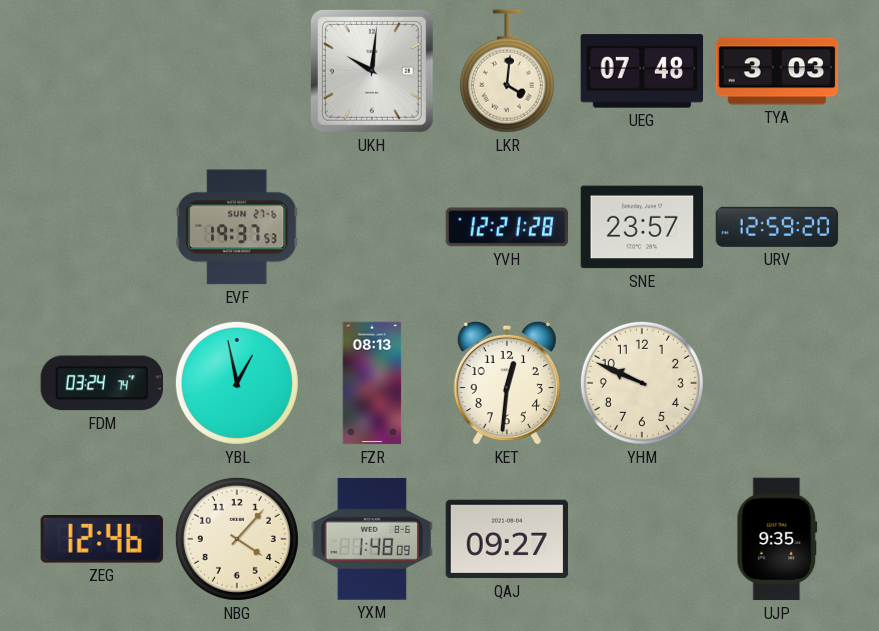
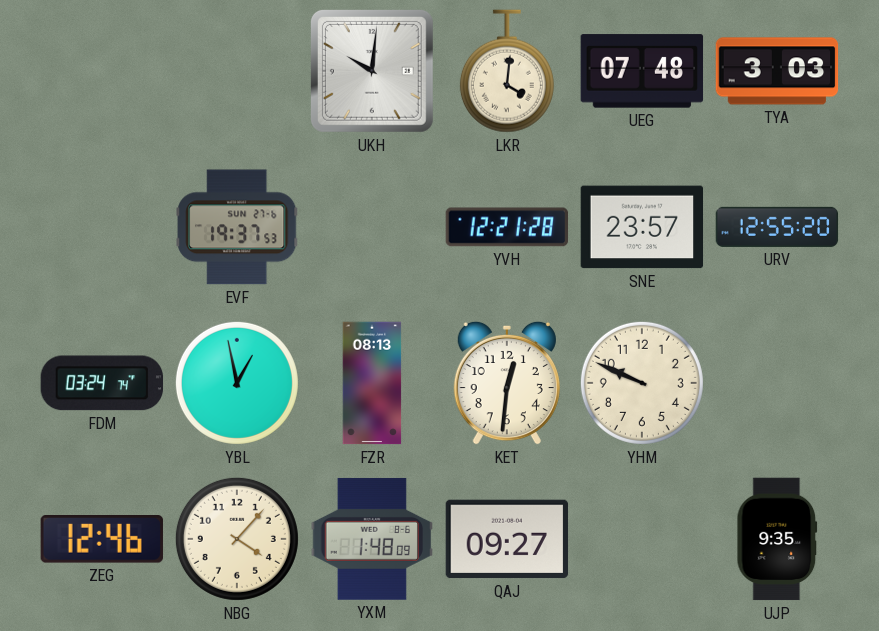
URV: 12:59 -> 12:55
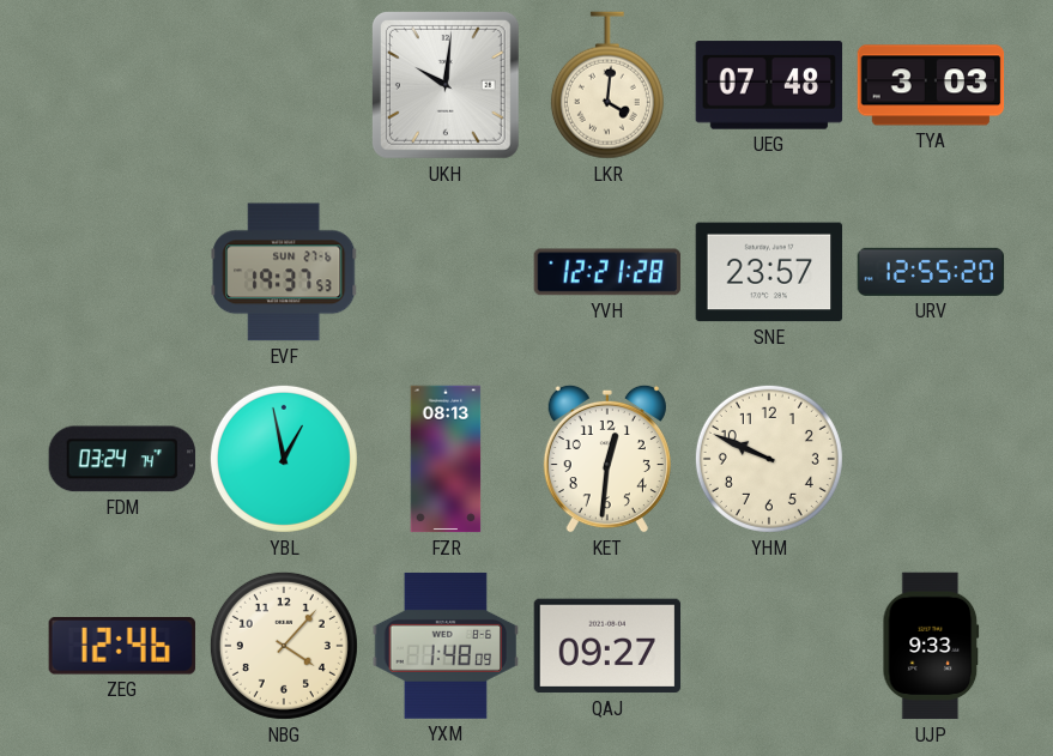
UJP: 9:35 -> 9:33
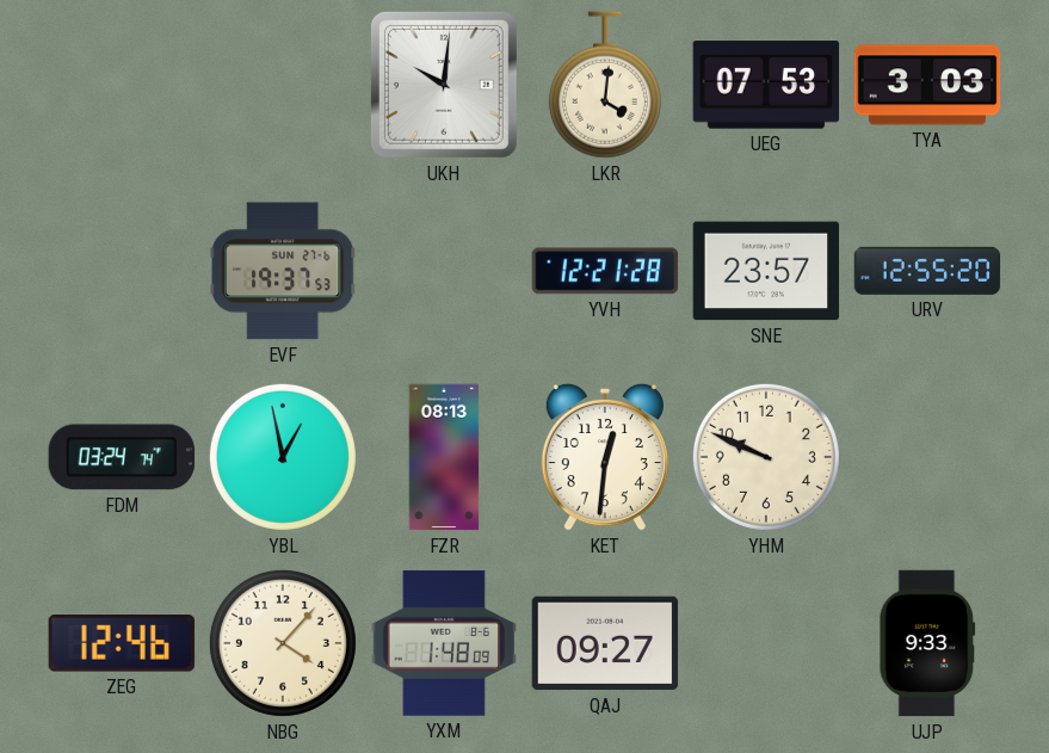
UEG: 07:48 -> 07:53
